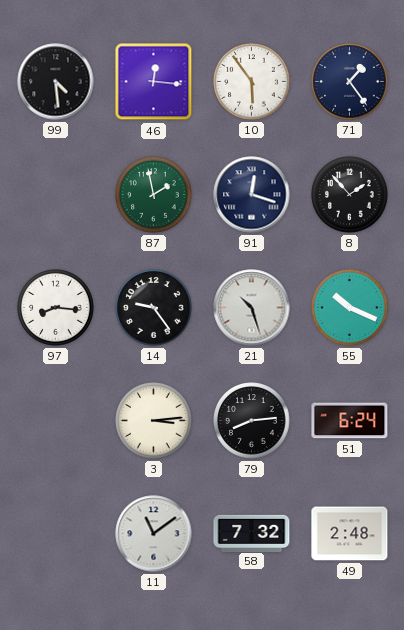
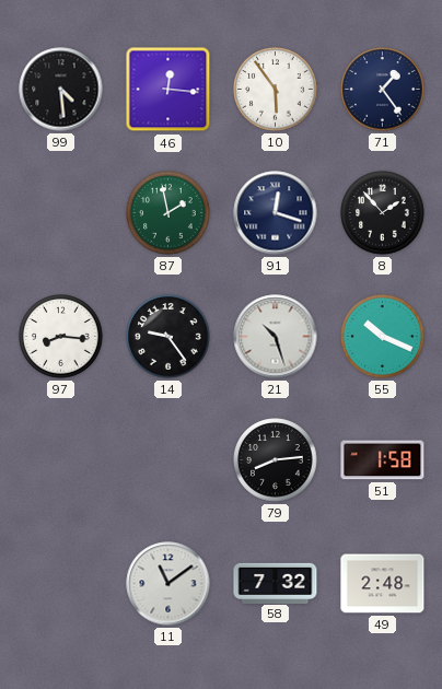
3: 3:14 -> none
51: 6:24 -> 1:58
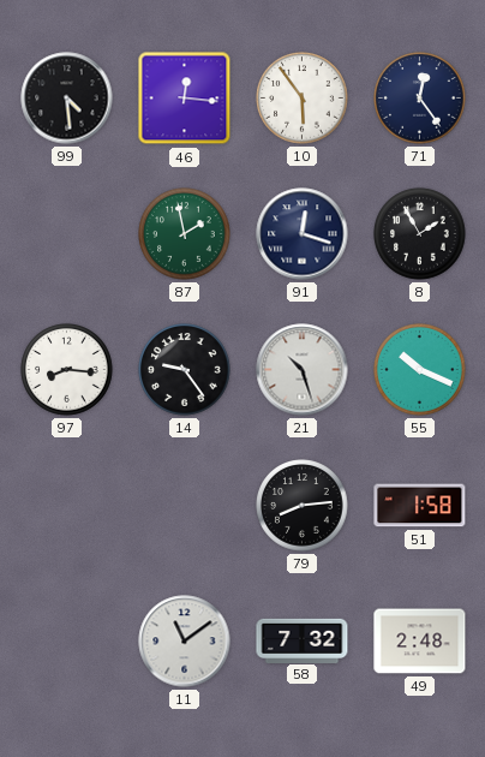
71: 1:24 -> 12:24
8: 1:53 -> 1:55
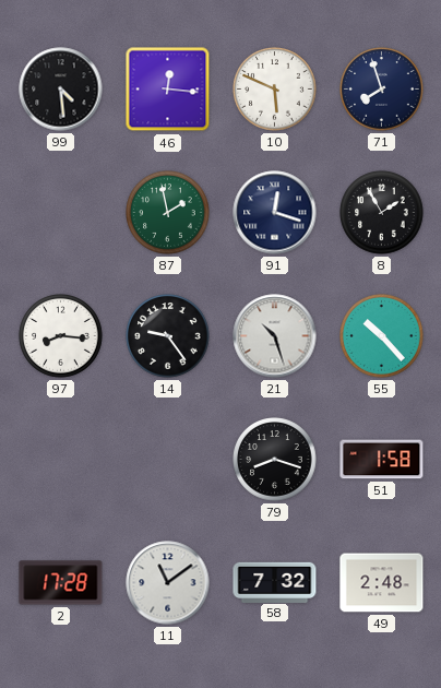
10: 5:54 -> 5:49
71: 12:24 -> 7:57
55: 10:19 -> 10:23
79: 8:14 -> 8:18
2: none -> 17:28
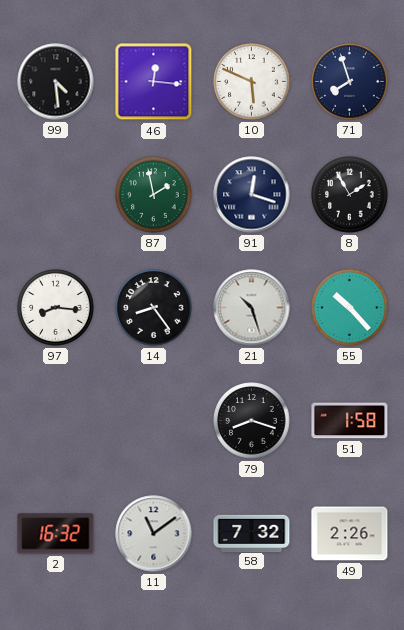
14: 9:24 -> 8:24
2: 17:28 -> 16:32
49: 2:48 -> 2:26
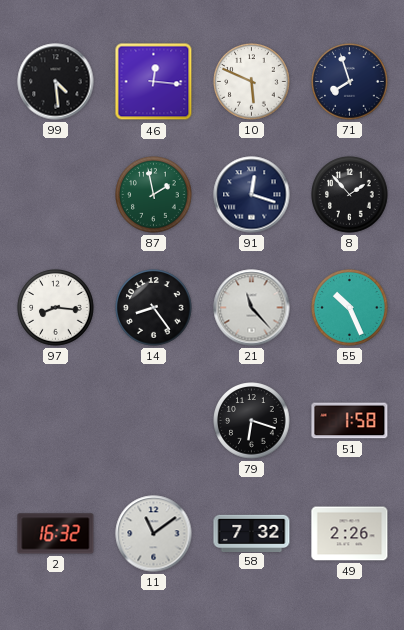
8: 1:55 -> 1:53
21: 10:27 -> 11:23
55: 10:23 -> 10:26
79: 8:18 -> 6:18
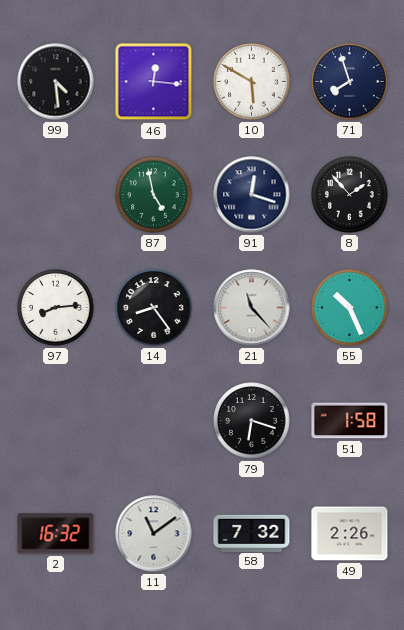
10: 5:49 -> 5:50
87: 1:58 -> 4:58
97: 8:16 -> 8:14
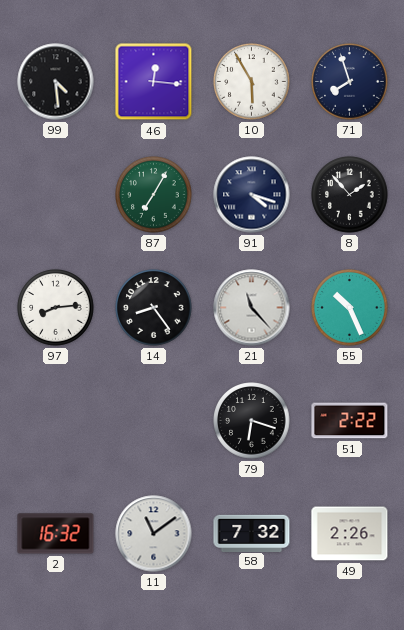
10: 5:50 -> 5:55
87: 4:58 -> 7:05
91: 12:18 -> 4:18
51: 1:58 -> 2:22
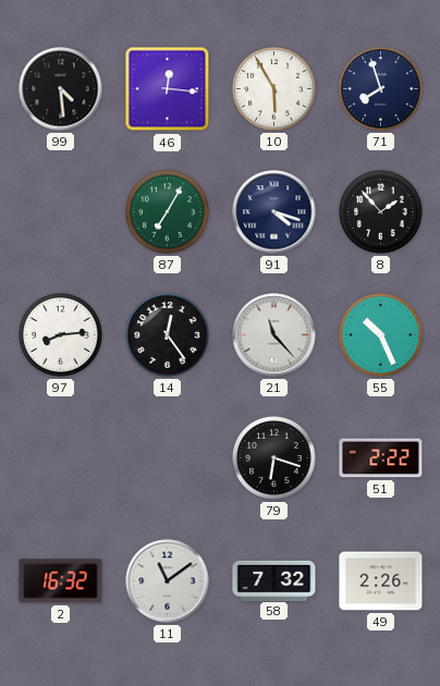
14: 8:24 -> 12:24
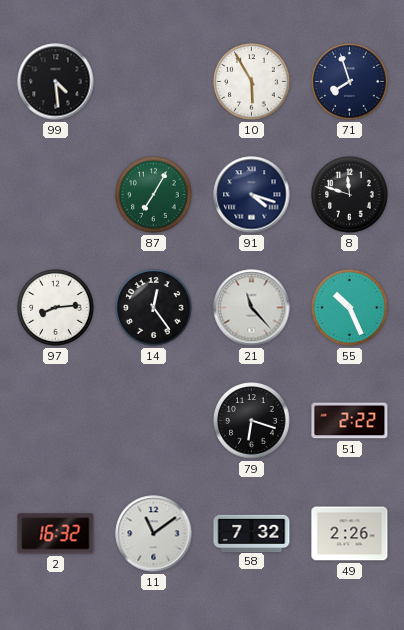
46: 12:16 -> none
8: 1:53 -> 11:48
